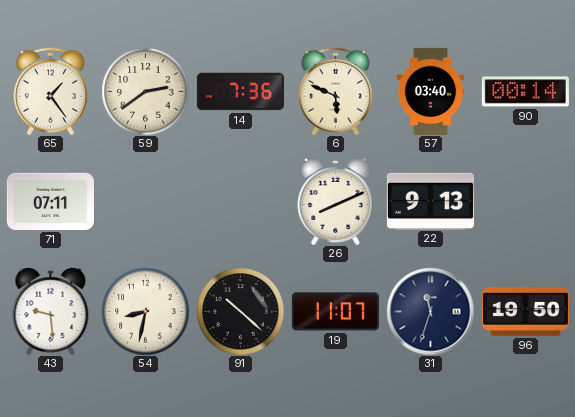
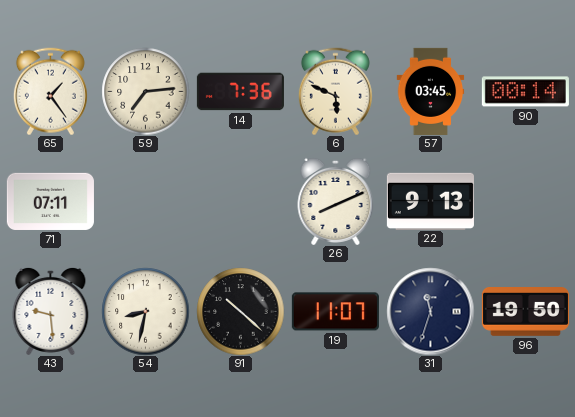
59: 2:39 -> 7:14
57: 03:40 -> 03:45
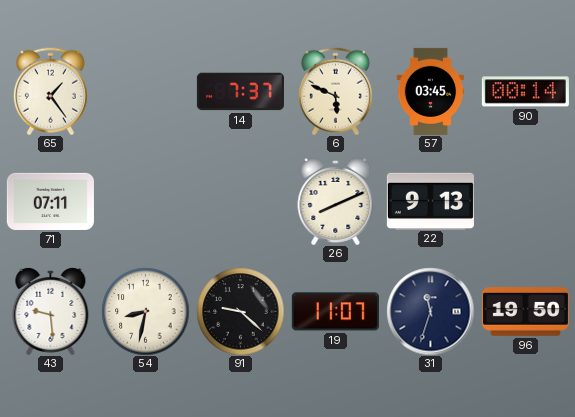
59: 7:14 -> none
14: 7:36 -> 7:37
91: 10:22 -> 9:22
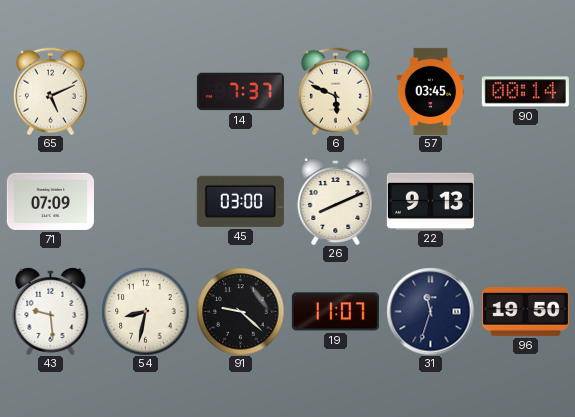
65: 1:24 -> 5:11
71: 07:11 -> 07:09
45: none -> 03:00
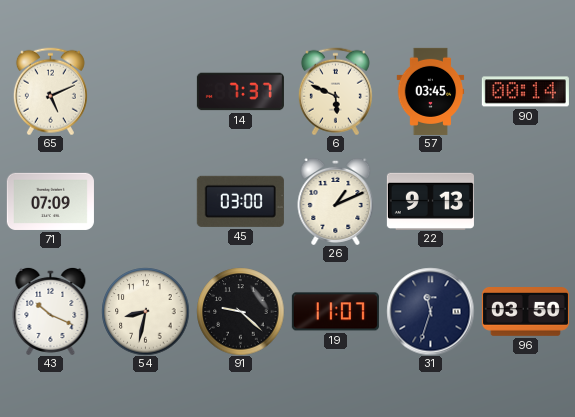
26: 8:11 -> 1:11
43: 9:29 -> 10:19
96: 19:50 -> 03:50
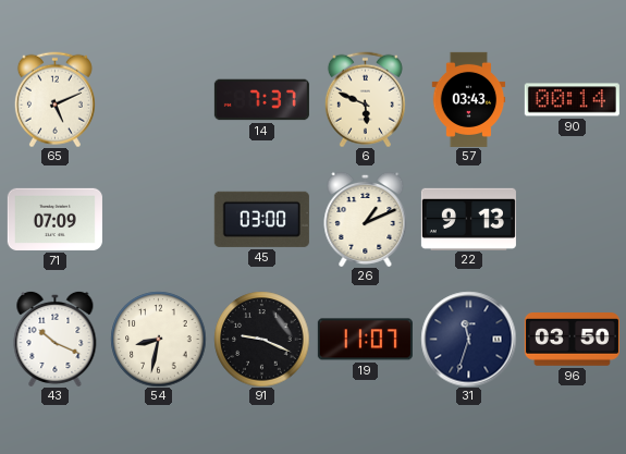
57: 03:45 -> 03:43
91: 9:22 -> 9:19
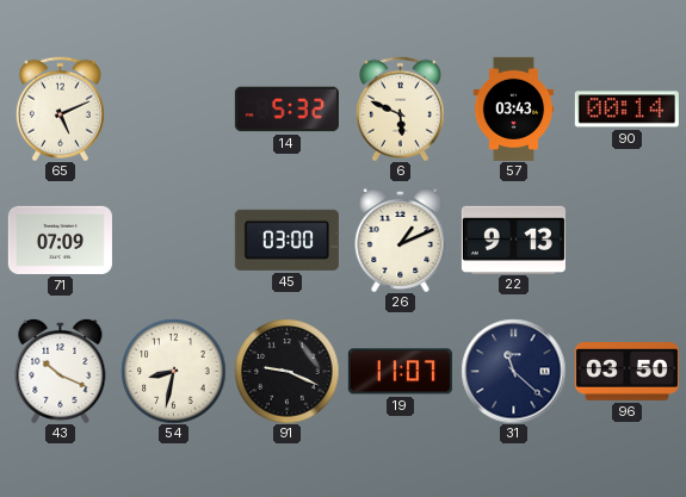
14: 7:37 -> 5:32
31: 11:33 -> 11:22
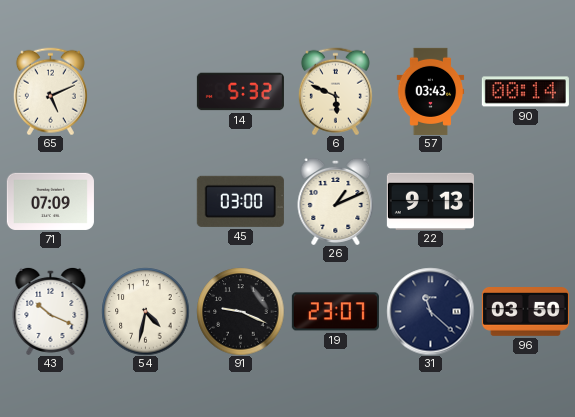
54: 8:32 -> 4:32
19: 11:07 -> 23:07
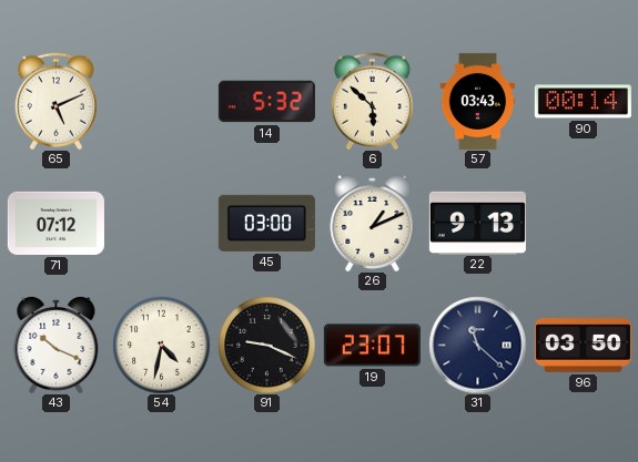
6: 5:49 -> 5:52
71: 07:09 -> 07:12
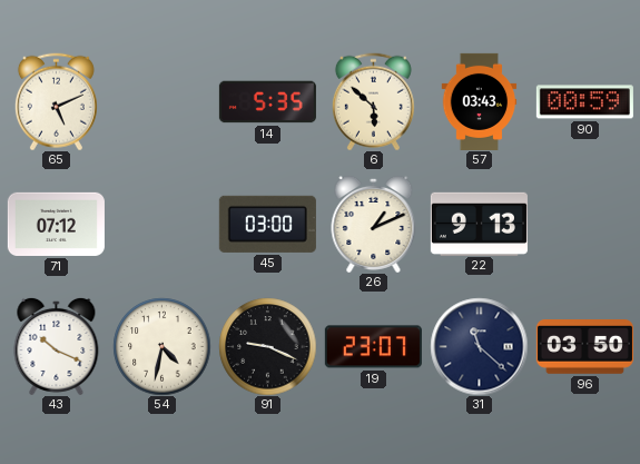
14: 5:32 -> 5:35
90: 00:14 -> 00:59
